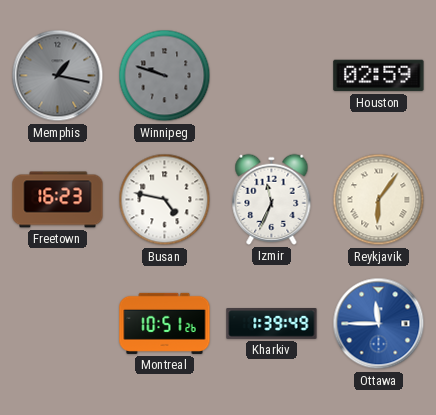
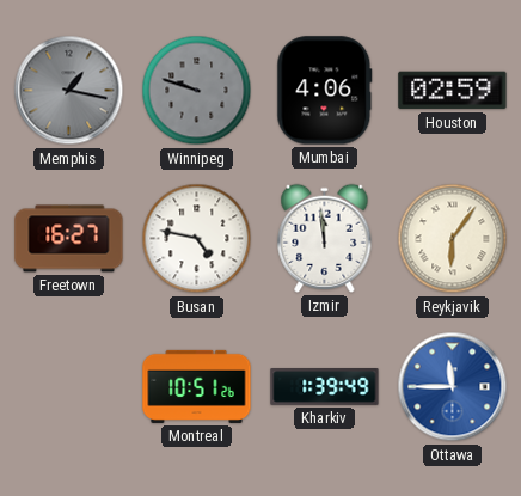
Mumbai: none -> 4:06
Freetown: 16:23 -> 16:27
Izmir: 11:34 -> 11:59
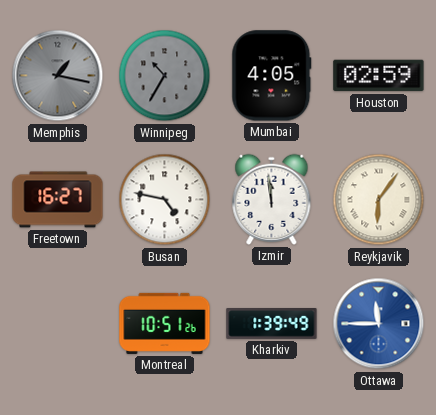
Winnipeg: 9:48 -> 10:35
Mumbai: 4:06 -> 4:05
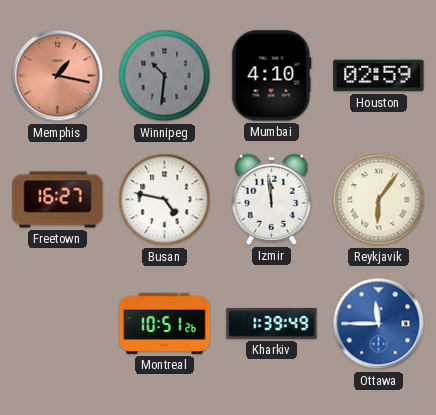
Memphis dial: grey -> salmon
Winnipeg: 10:35 -> 10:31
Mumbai: 4:05 -> 4:10
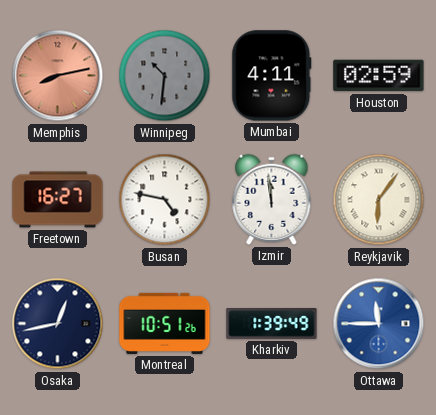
Memphis: 1:17 -> 8:13
Mumbai: 4:10 -> 4:11
Osaka: none -> 12:43
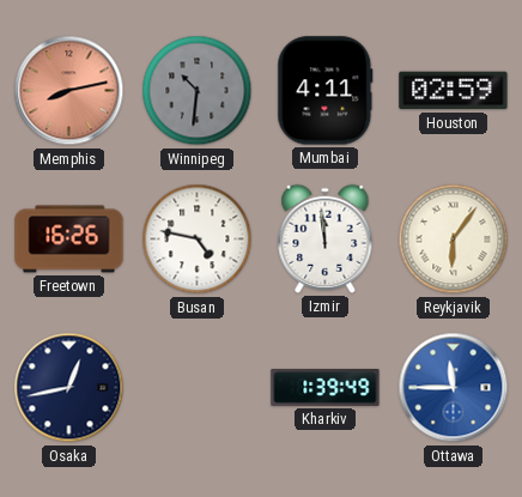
Freetown: 16:27 -> 16:26
Montreal: 10:51 -> none
